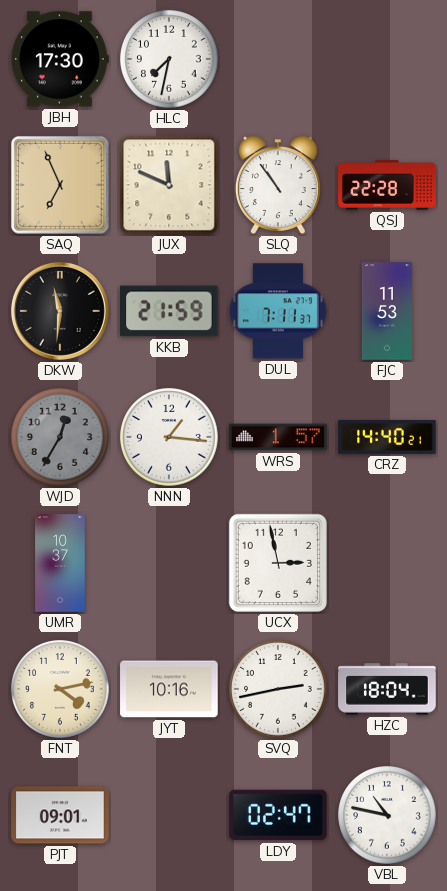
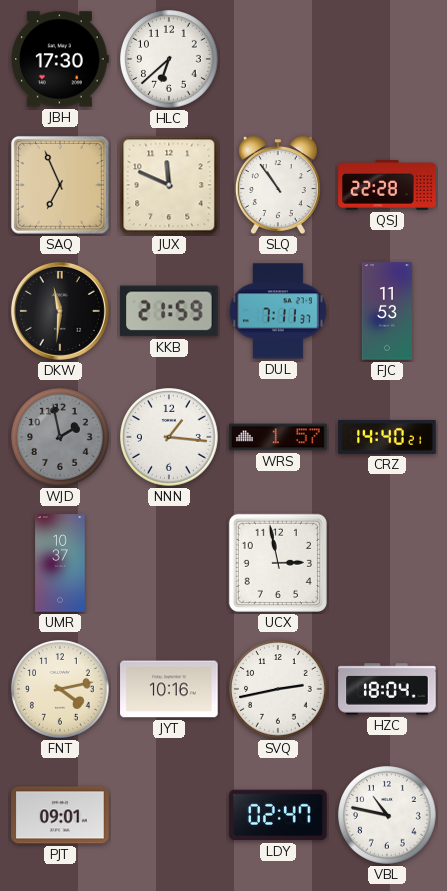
HLC: 7:32 -> 6:38
WJD: 12:35 -> 1:58
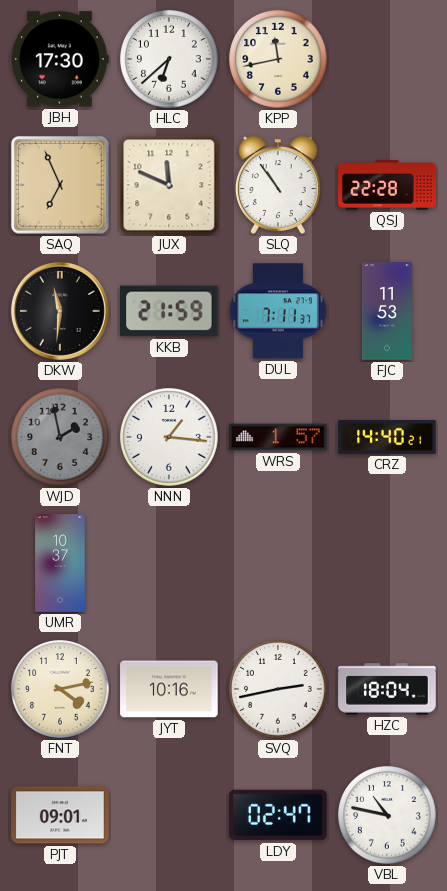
KPP: none -> 11:43
UCX: 2:58 -> none
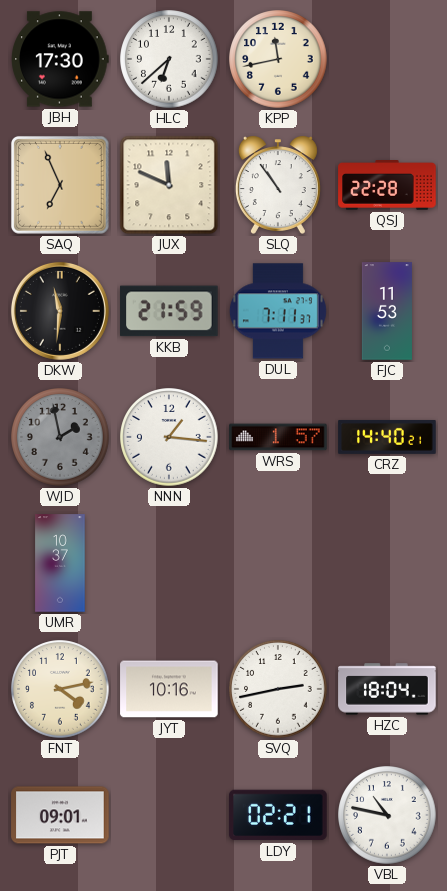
LDY: 02:47 -> 02:21
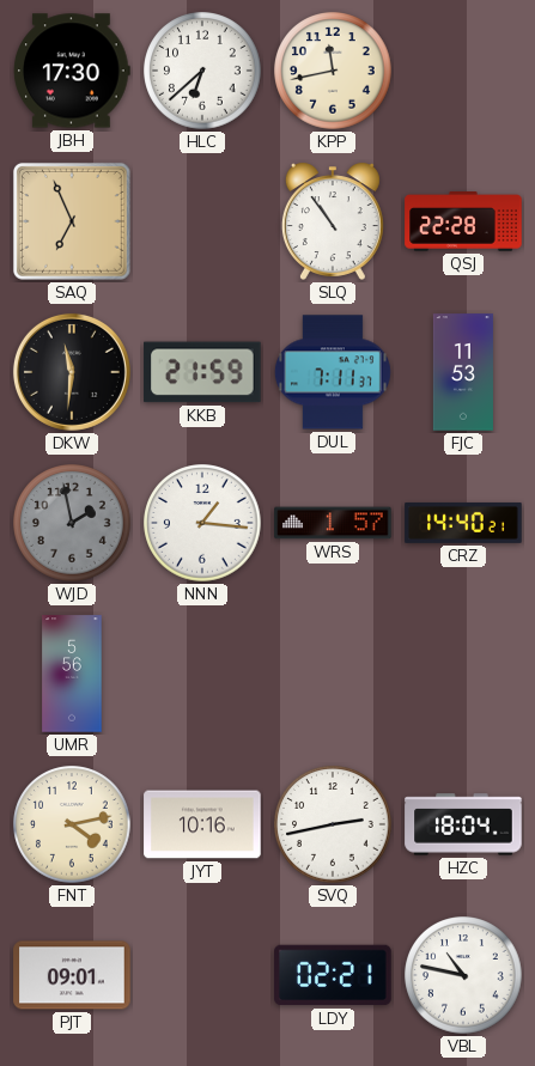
JUX: 11:49 -> none
UMR: 10:37 -> 5:56
